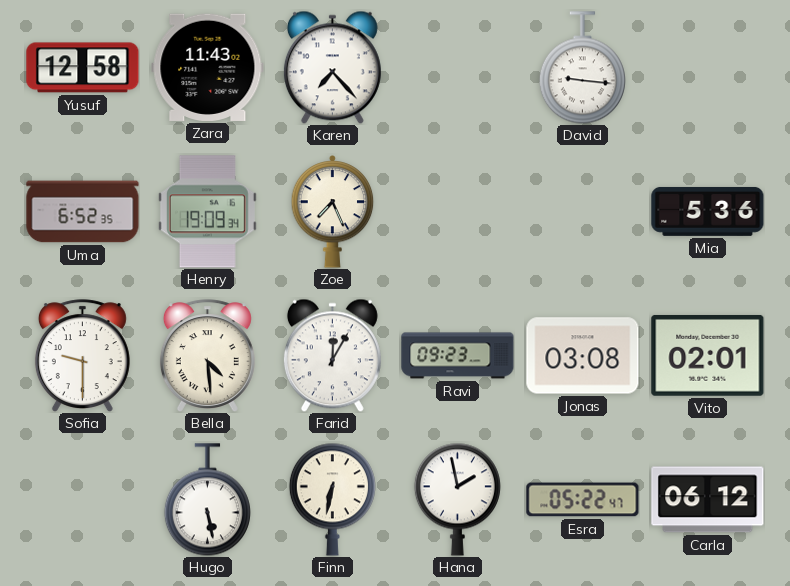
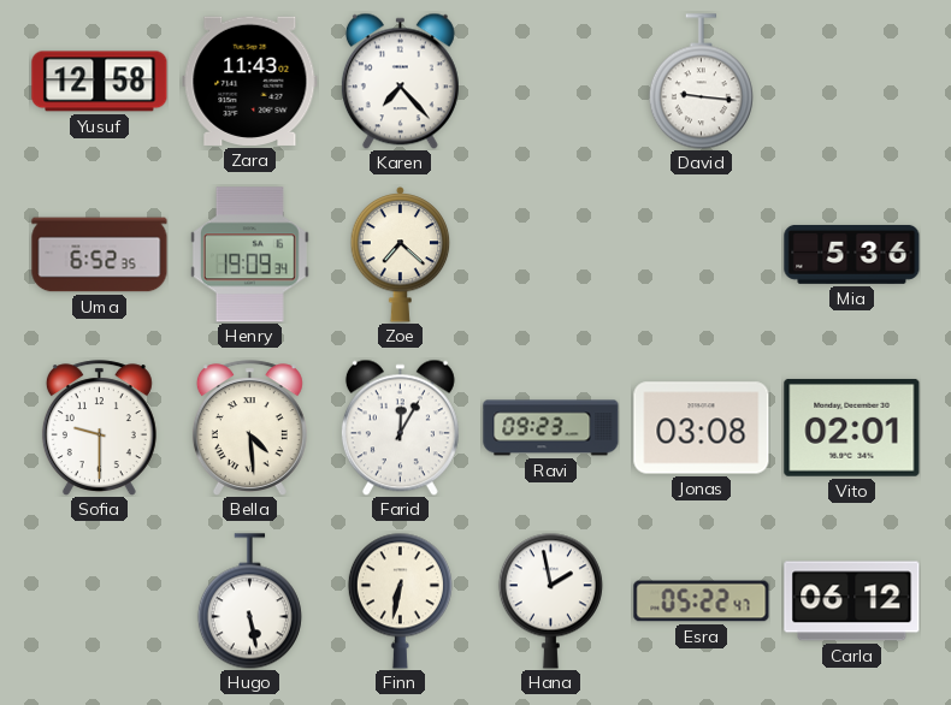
Zoe: 7:26 -> 7:22
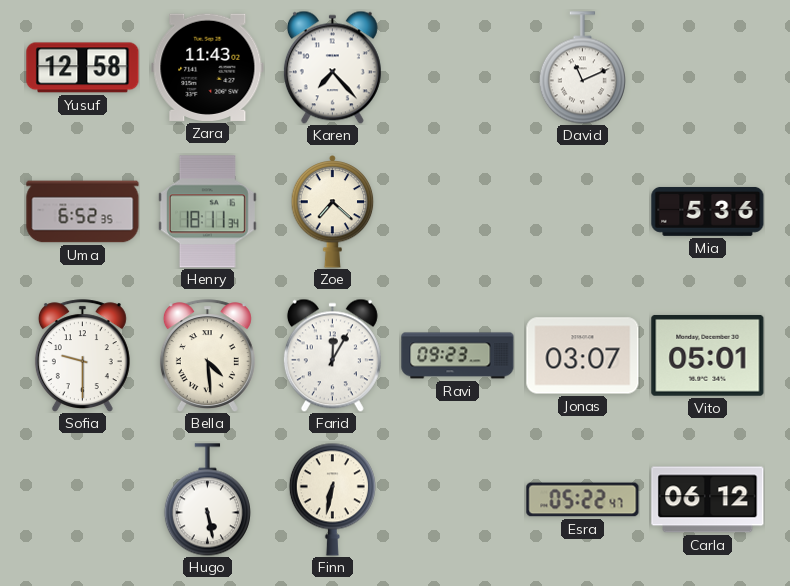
David: 9:16 -> 11:11
Henry: 19:09 -> 18:11
Jonas: 03:08 -> 03:07
Vito: 02:01 -> 05:01
Hana: 1:58 -> none
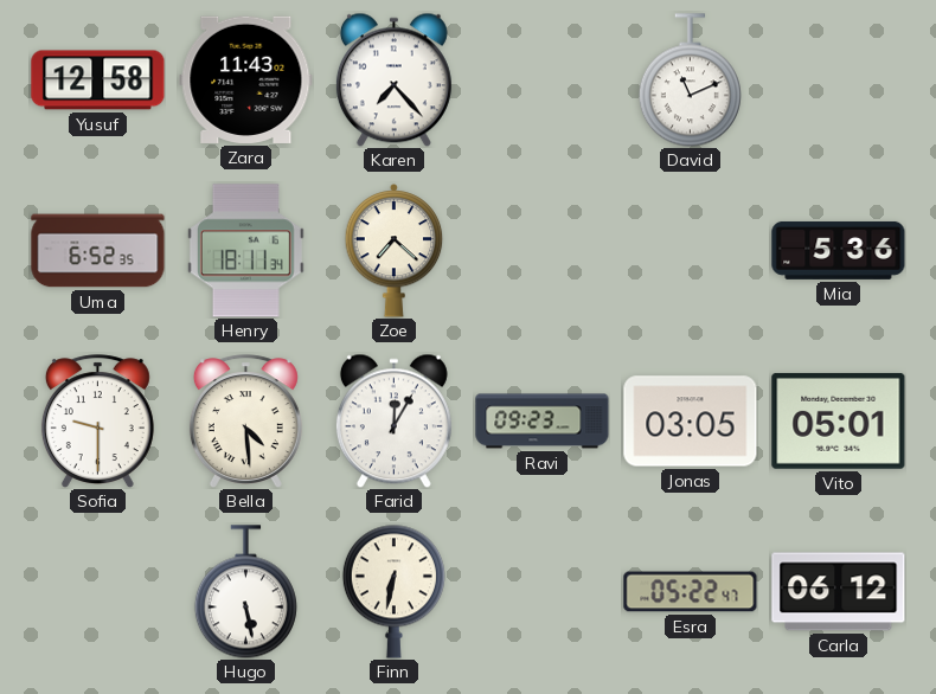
Jonas: 03:07 -> 03:05
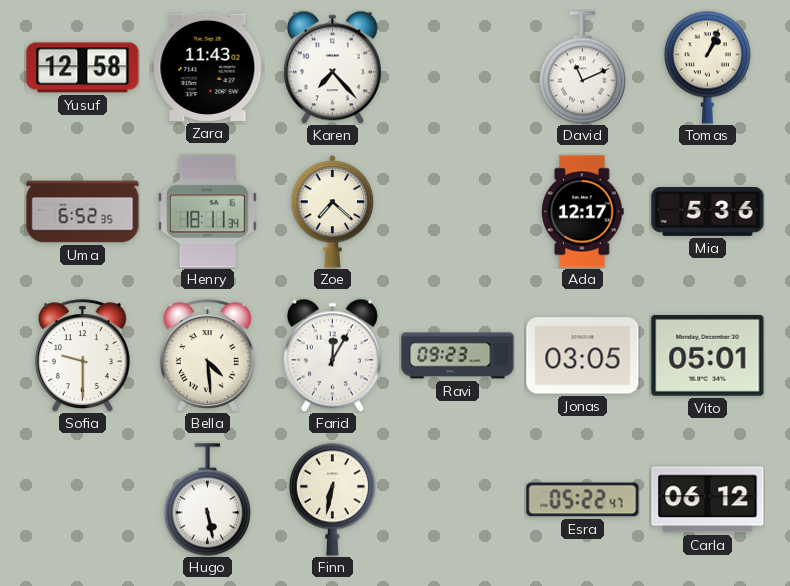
Tomas: none -> 1:04
Ada: none -> 12:17
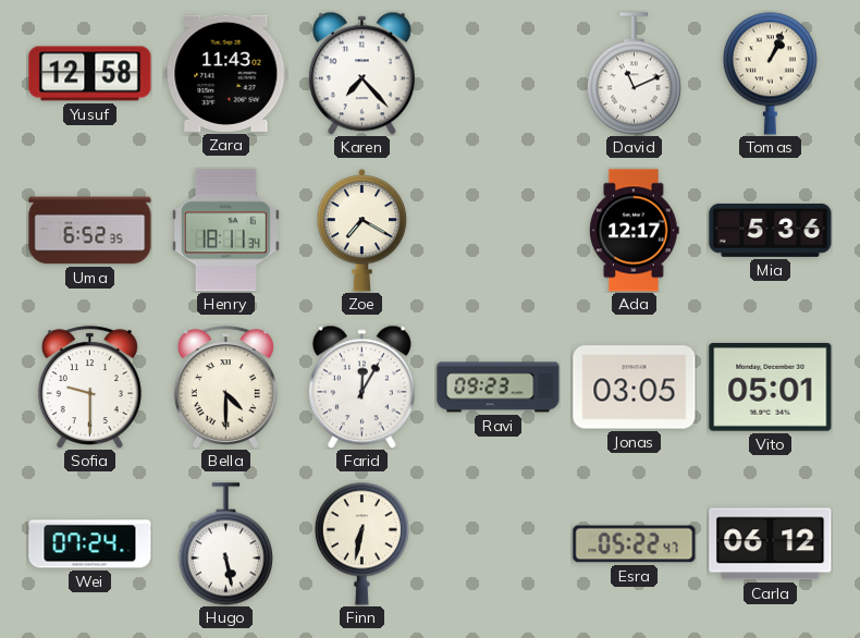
Zoe: 7:22 -> 7:20
Bella: 4:29 -> 4:30
Wei: none -> 07:24
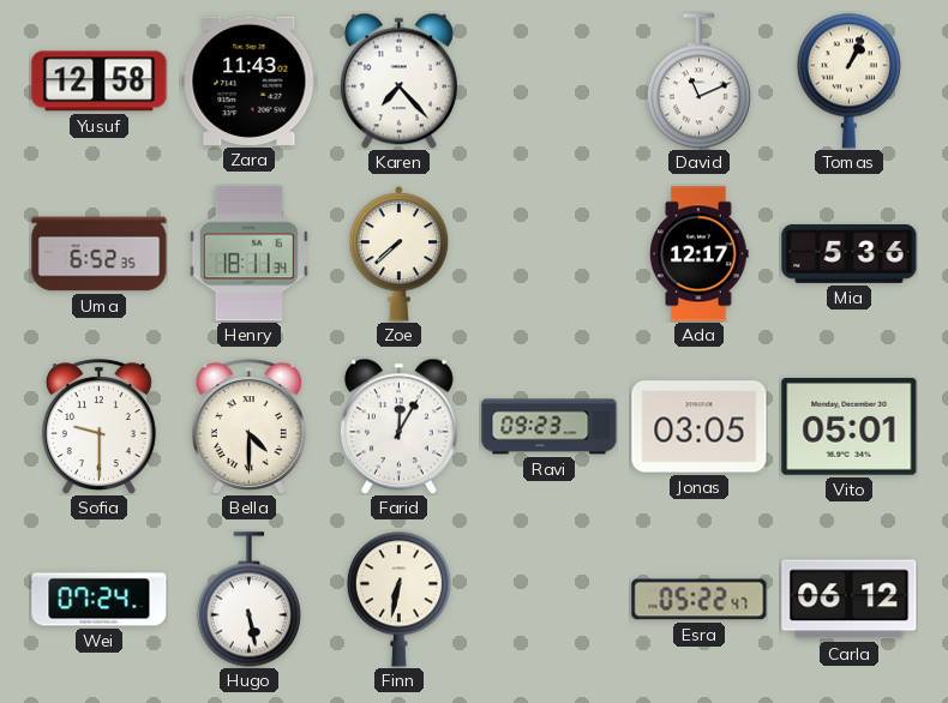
Zoe: 7:20 -> 7:38
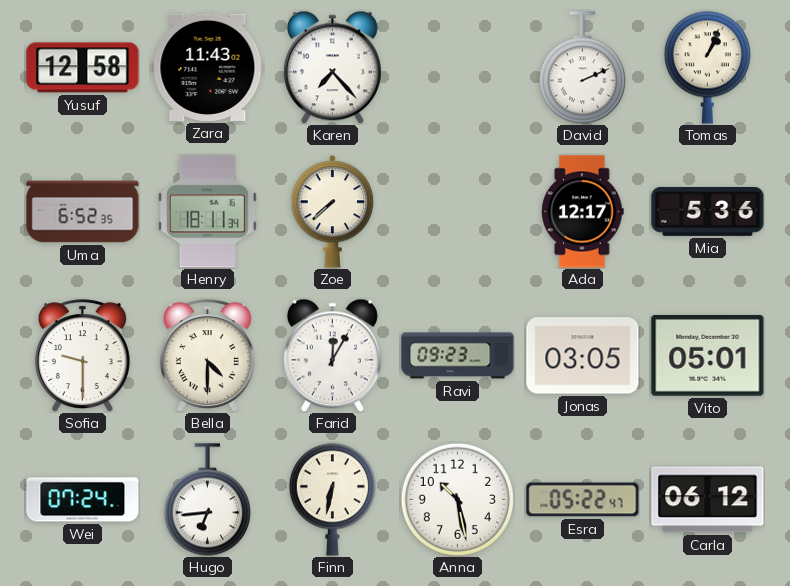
David: 11:11 -> 2:11
Hugo: 5:28 -> 6:44
Anna: none -> 10:28
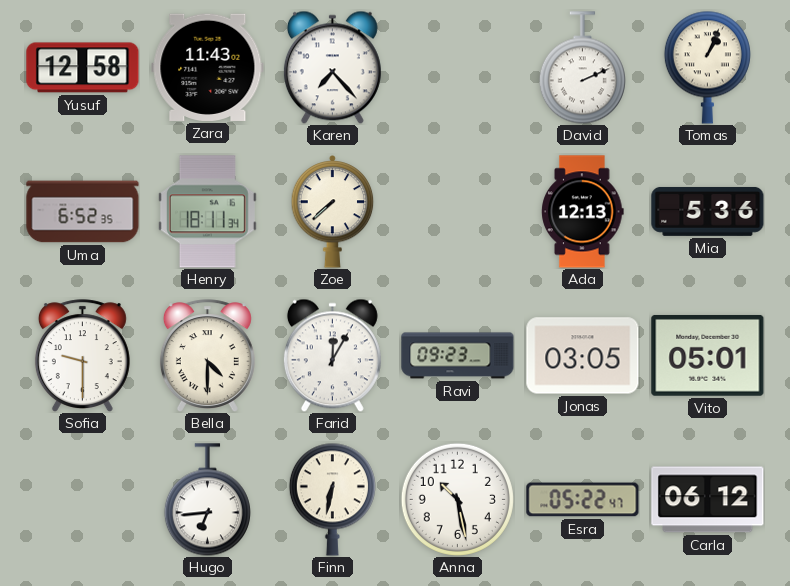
Ada: 12:17 -> 12:13
Wei: 07:24 -> none
